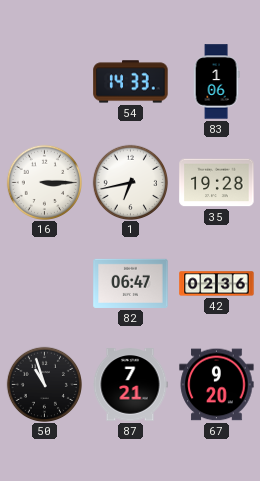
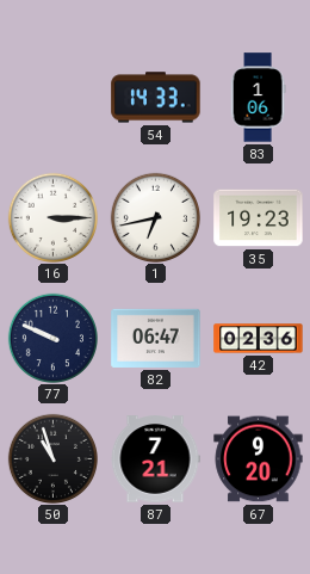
35: 19:28 -> 19:23
77: none -> 9:49
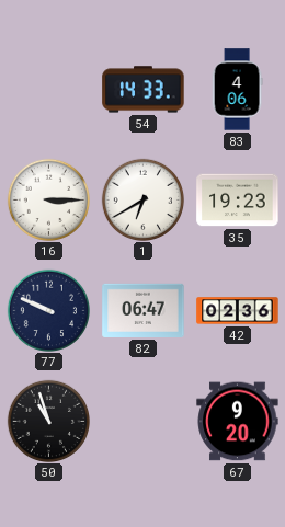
83: 1:06 -> 4:06
1: 6:43 -> 6:40
87: 7:21 -> none
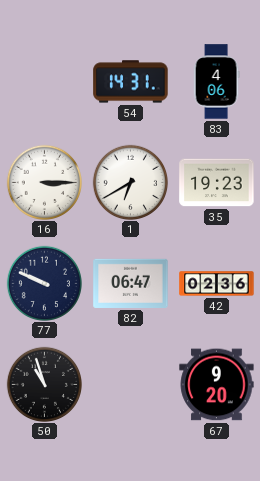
54: 14:33 -> 14:31
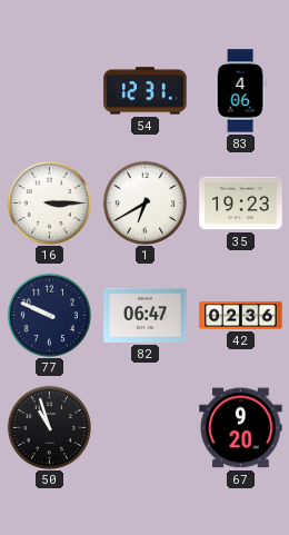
54: 14:31 -> 12:31
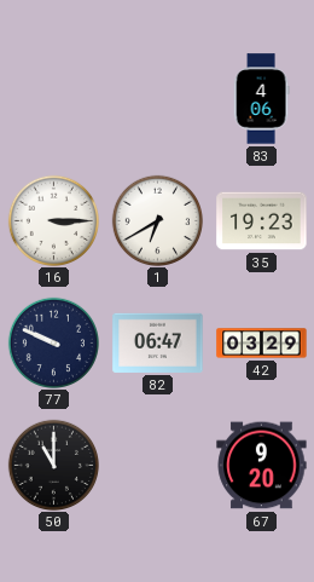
54: 12:31 -> none
42: 02:36 -> 03:29
50: 10:57 -> 11:00
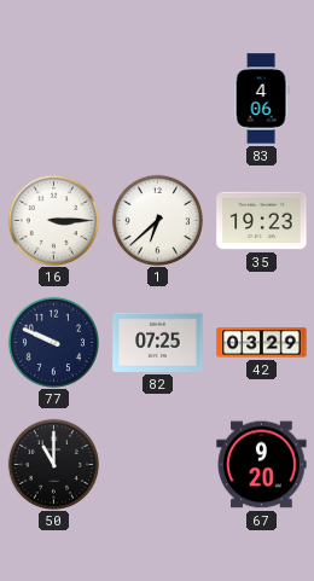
1: 6:40 -> 6:38
82: 06:47 -> 07:25
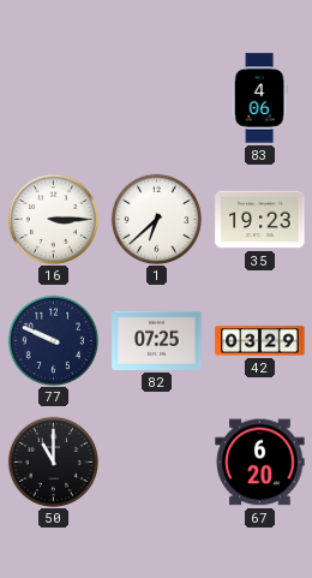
67: 9:20 -> 6:20
